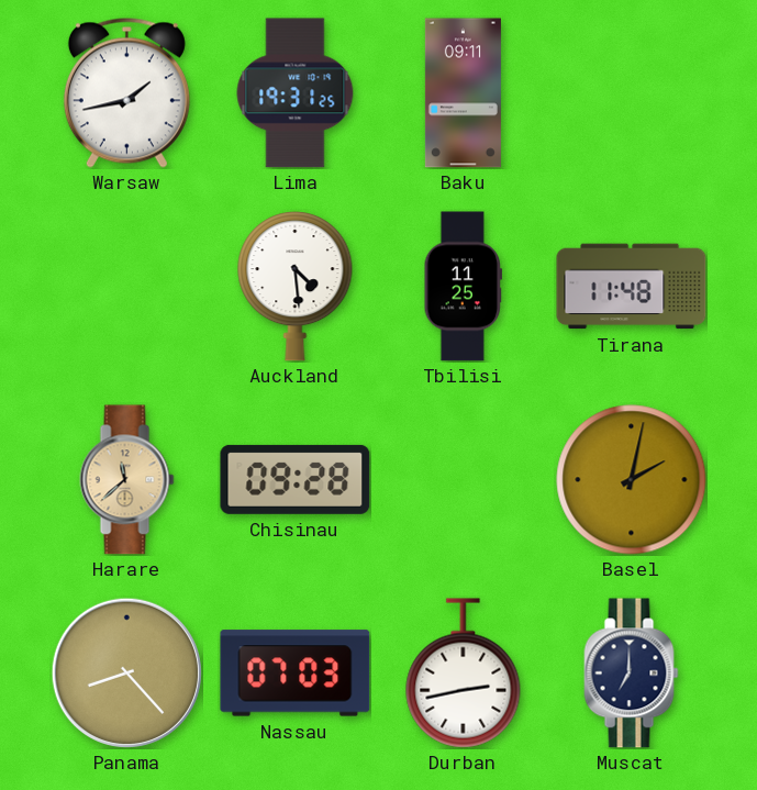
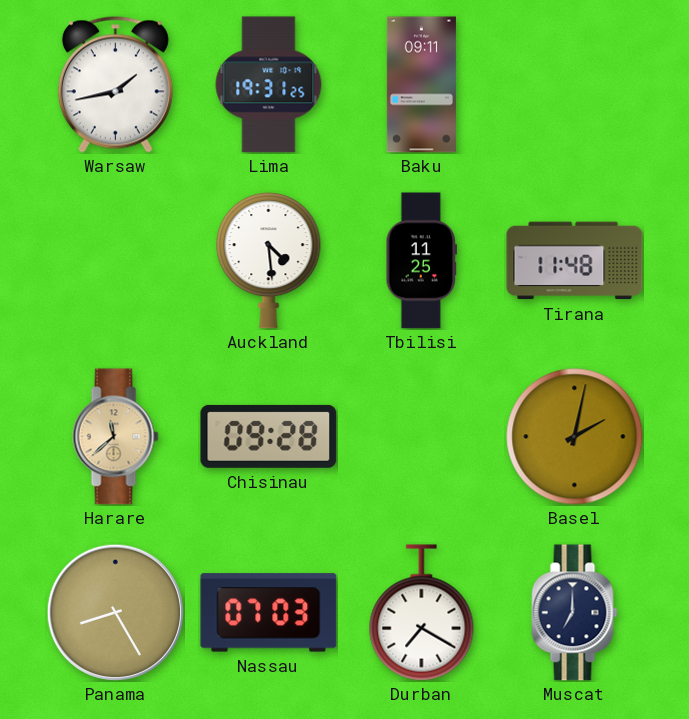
Panama: 8:23 -> 8:25
Durban: 2:43 -> 7:20
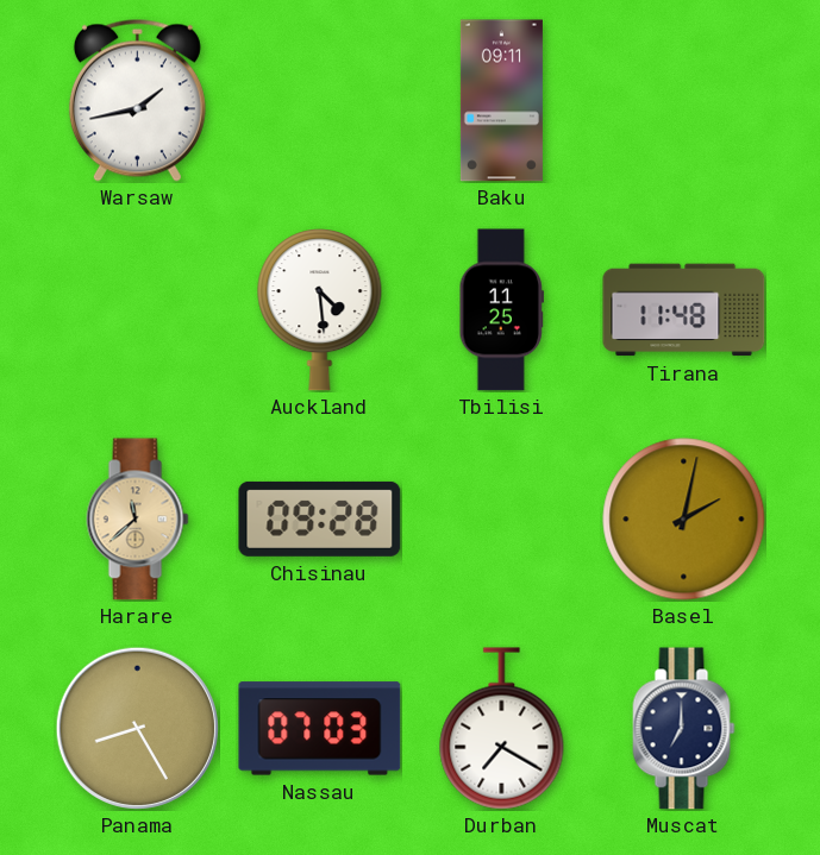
Lima: 19:31 -> none
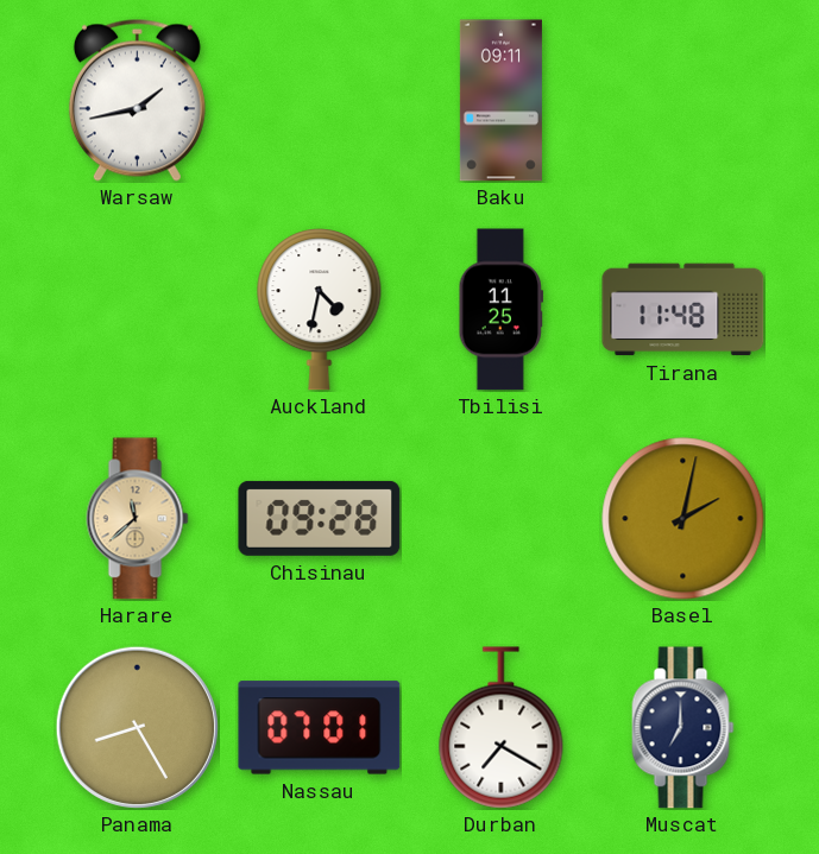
Auckland: 4:29 -> 4:32
Nassau: 07:03 -> 07:01
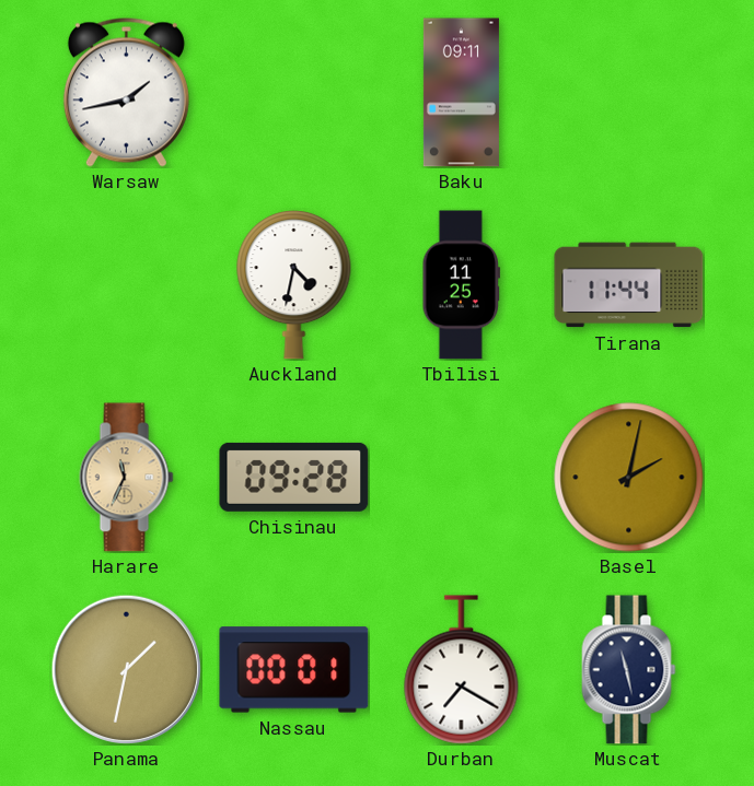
Tirana: 11:48 -> 11:44
Harare: 11:38 -> 11:34
Panama: 8:25 -> 1:32
Nassau: 07:01 -> 00:01
Muscat: 7:00 -> 11:28
